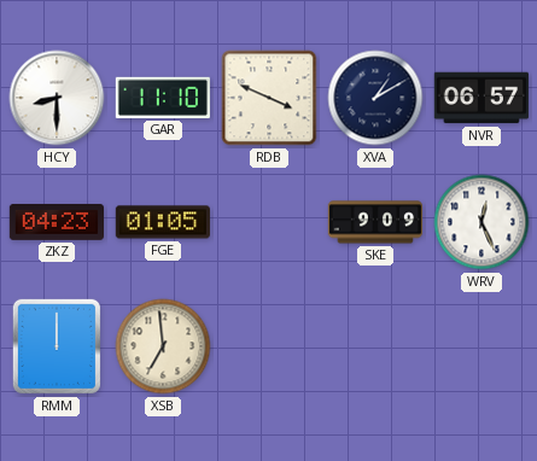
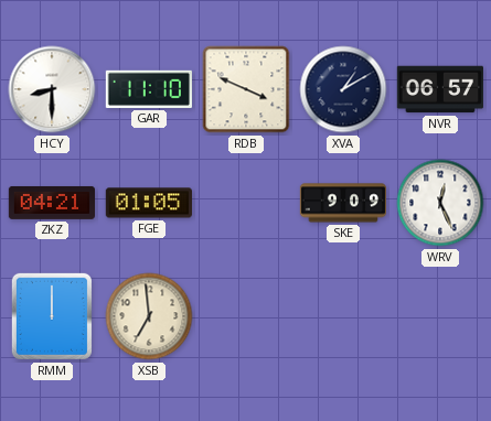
ZKZ: 04:23 -> 04:21
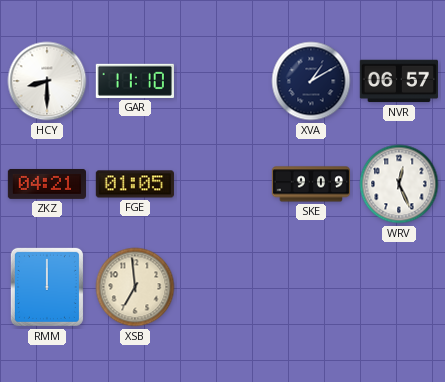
RDB: 3:49 -> none
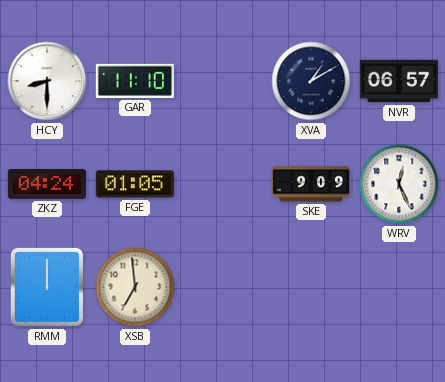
ZKZ: 04:21 -> 04:24
